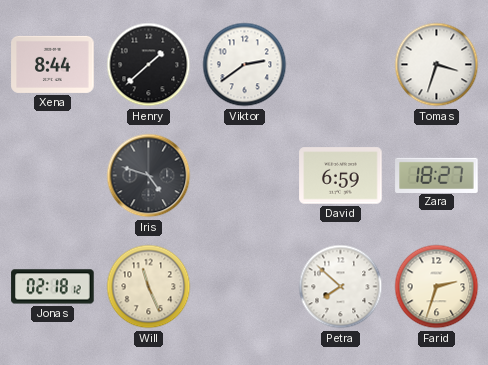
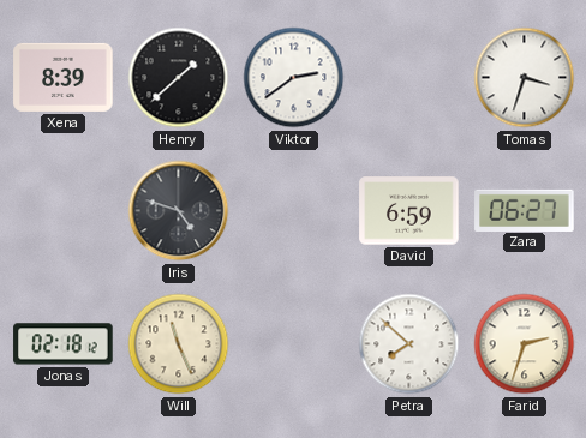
Xena: 8:44 -> 8:39
Zara: 18:27 -> 06:27
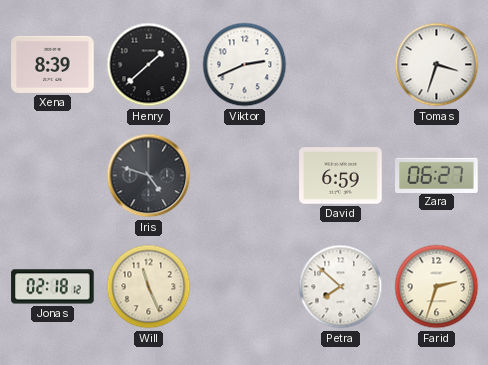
Viktor: 2:39 -> 2:41
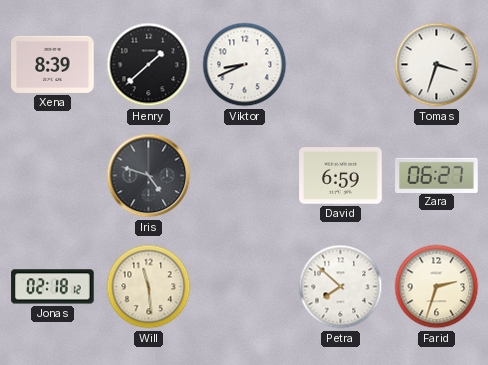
Viktor: 2:41 -> 8:41
Will: 11:26 -> 11:29
